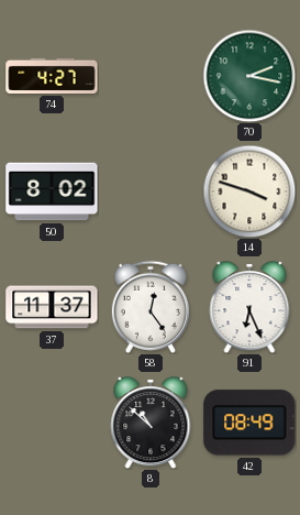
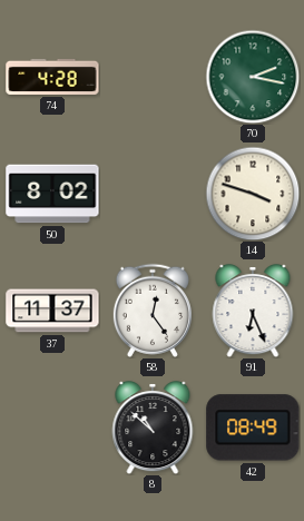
74: 4:27 -> 4:28
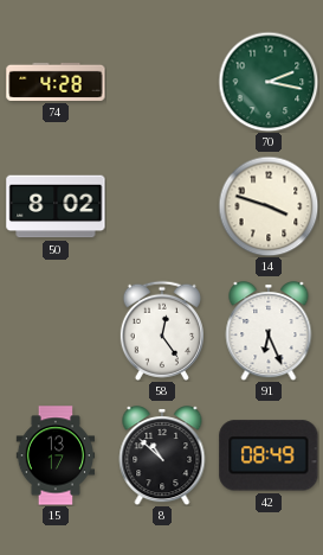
37: 11:37 -> none
15: none -> 13:17
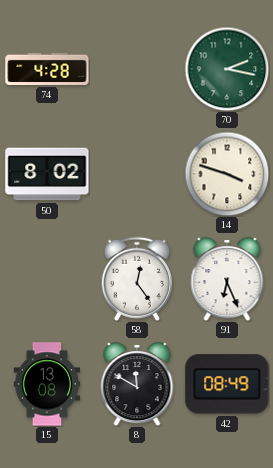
15: 13:17 -> 13:08
8: 10:52 -> 11:50
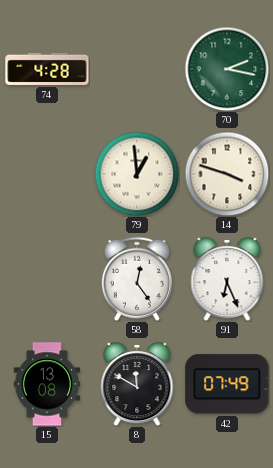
50: 8:02 -> none
79: none -> 12:59
42: 08:49 -> 07:49
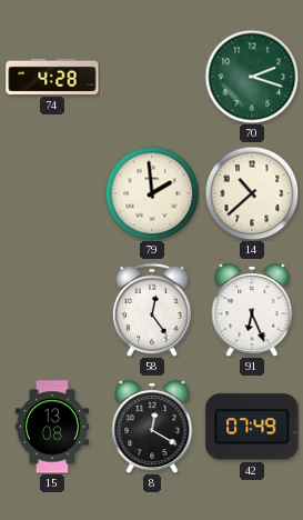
70: 2:17 -> 2:18
79: 12:59 -> 1:59
14: 3:48 -> 10:38
8: 11:50 -> 12:20
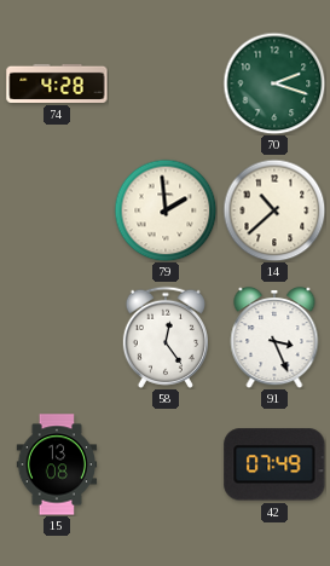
91: 6:26 -> 3:26
8: 12:20 -> none
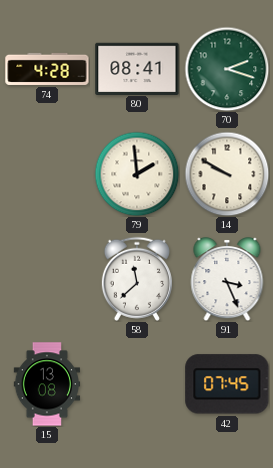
80: none -> 08:41
14: 10:38 -> 9:50
58: 12:24 -> 11:38
42: 07:49 -> 07:45
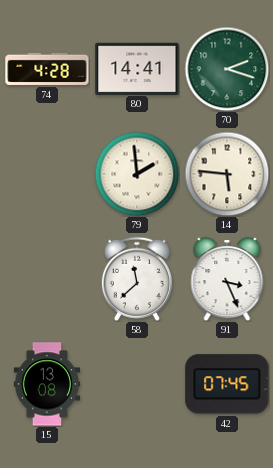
80: 08:41 -> 14:41
14: 9:50 -> 5:46
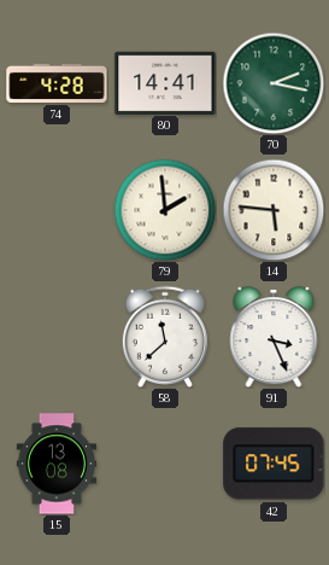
70: 2:18 -> 2:17
